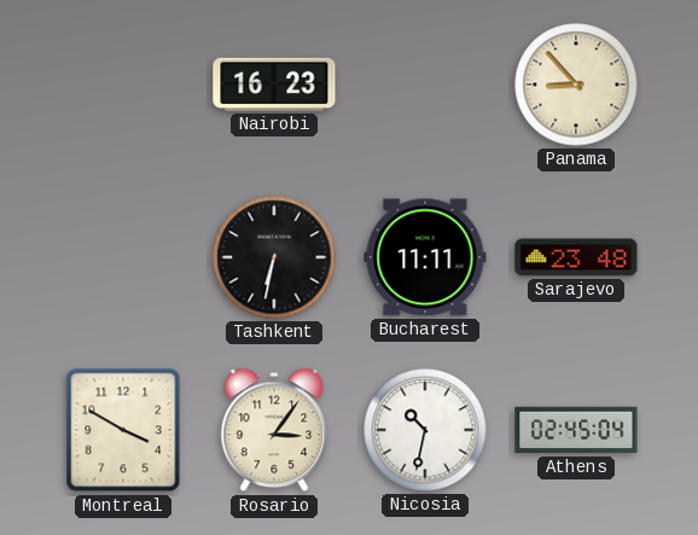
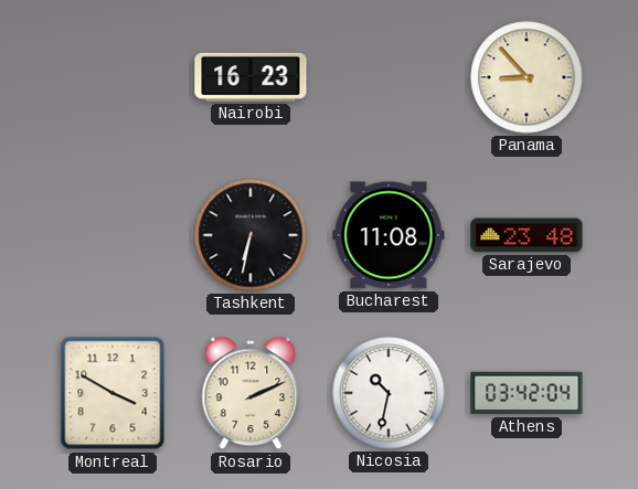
Bucharest: 11:11 -> 11:08
Rosario: 3:06 -> 2:11
Athens: 02:45 -> 03:42
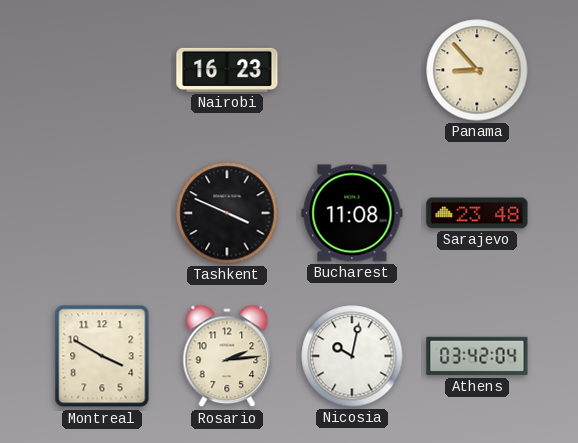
Tashkent: 6:32 -> 3:49
Rosario: 2:11 -> 2:14
Nicosia: 10:32 -> 10:02
